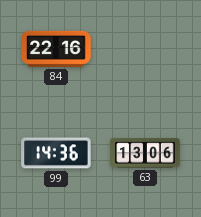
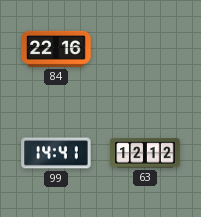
99: 14:36 -> 14:41
63: 13:06 -> 12:12
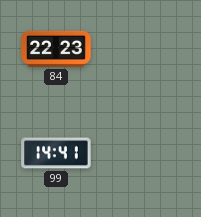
84: 22:16 -> 22:23
63: 12:12 -> none
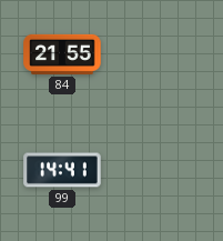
84: 22:23 -> 21:55
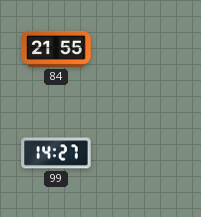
99: 14:41 -> 14:27
